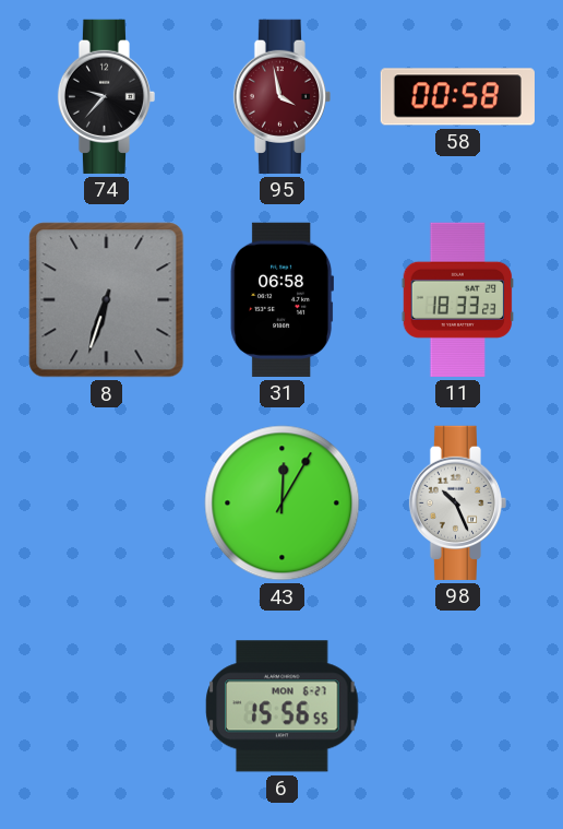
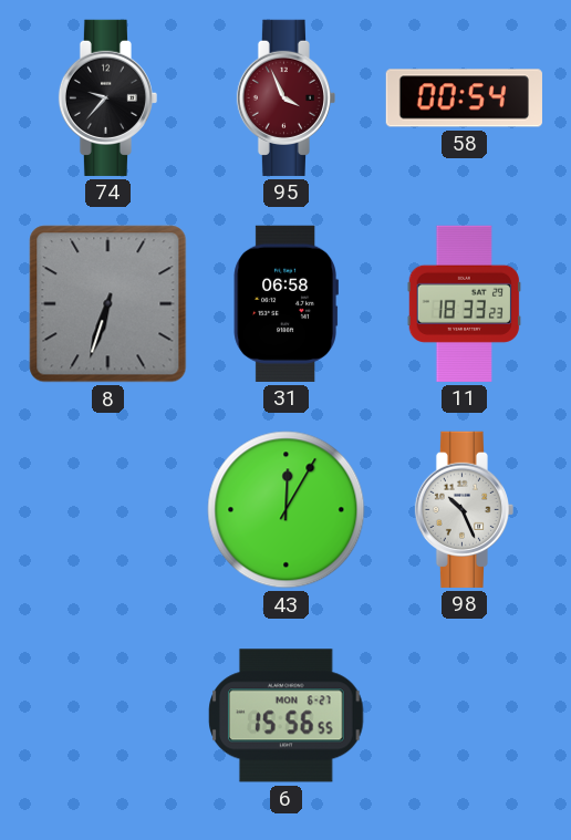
95: 3:58 -> 3:56
58: 00:58 -> 00:54
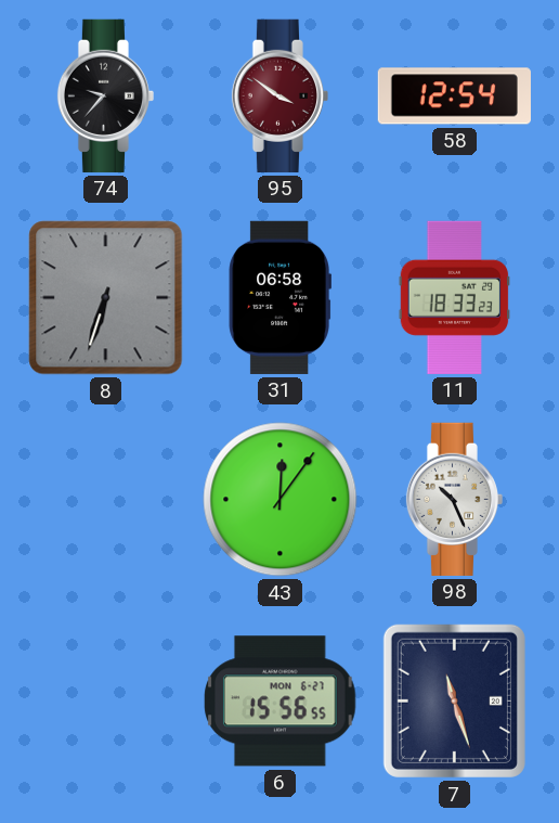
95: 3:56 -> 3:51
58: 00:54 -> 12:54
43: 12:05 -> 12:06
7: none -> 11:27
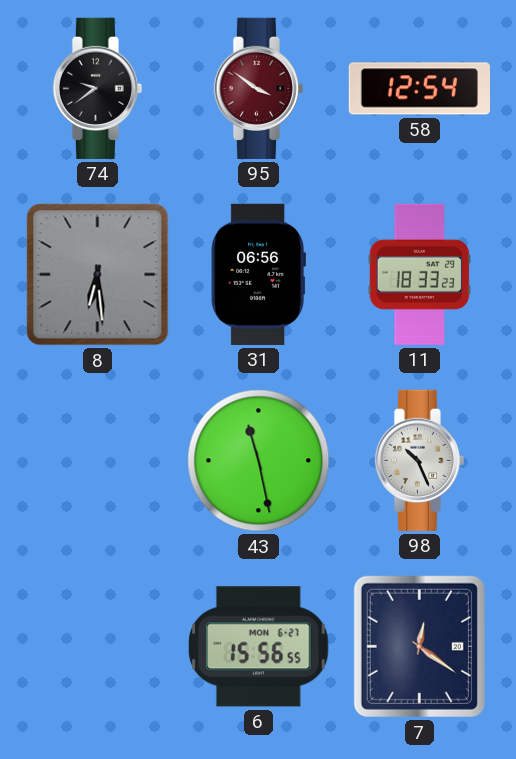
74: 9:37 -> 9:39
8: 6:33 -> 6:29
31: 06:58 -> 06:56
43: 12:06 -> 11:28
7: 11:27 -> 12:21
